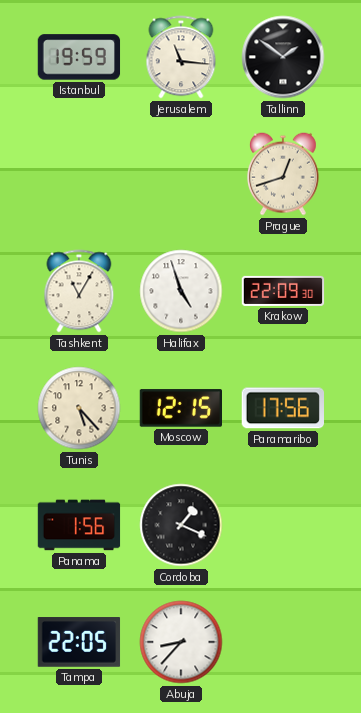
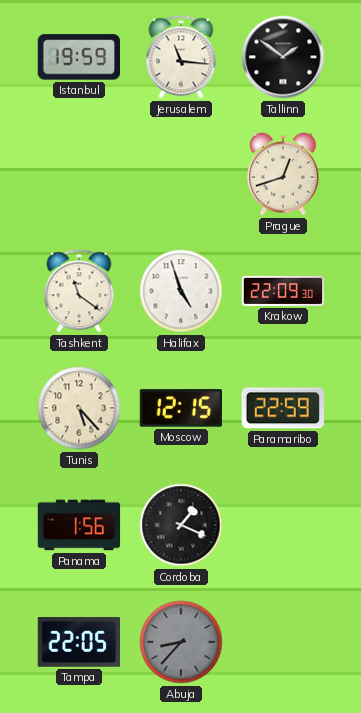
Tashkent: 11:05 -> 11:21
Paramaribo: 17:56 -> 22:59
Abuja dial: white -> grey
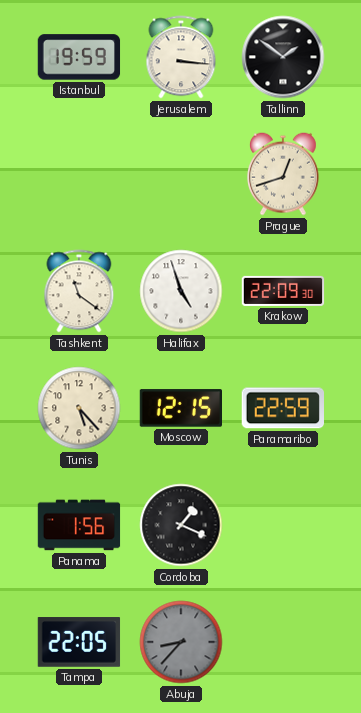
Jerusalem: 11:16 -> 3:16
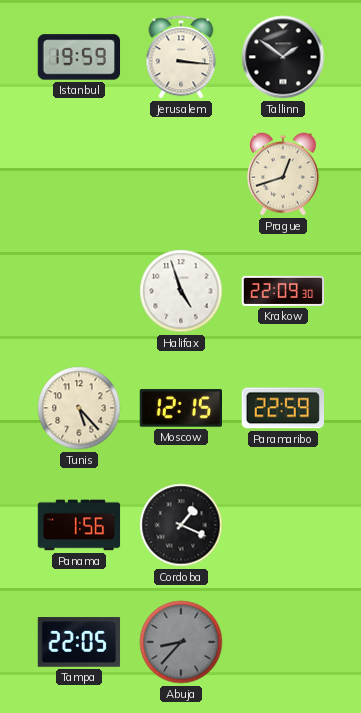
Tashkent: 11:21 -> none
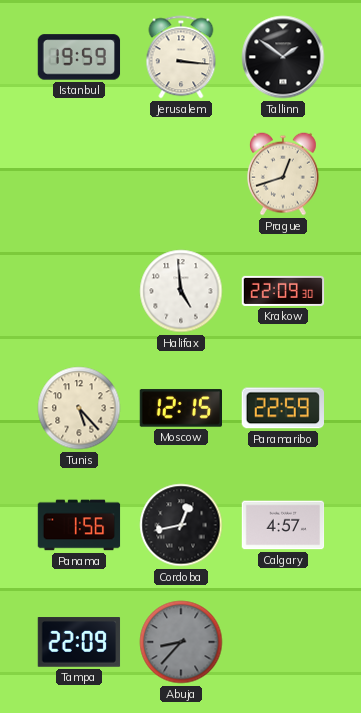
Halifax: 4:57 -> 4:59
Cordoba: 1:19 -> 12:43
Calgary: none -> 4:57
Tampa: 22:05 -> 22:09
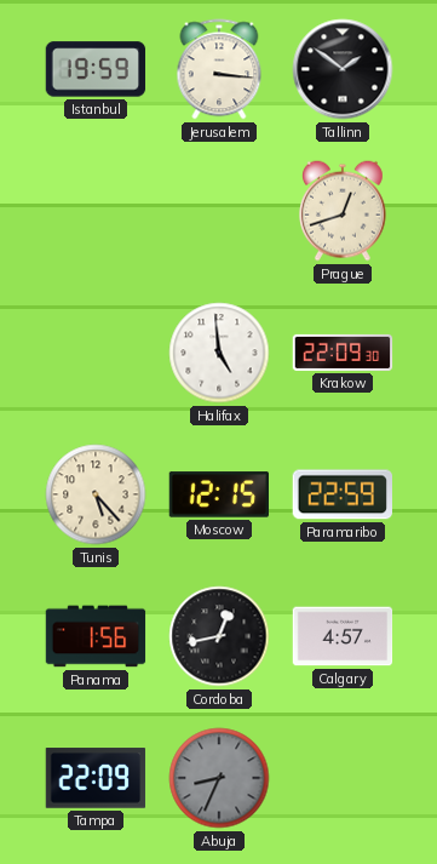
Abuja: 8:37 -> 8:34
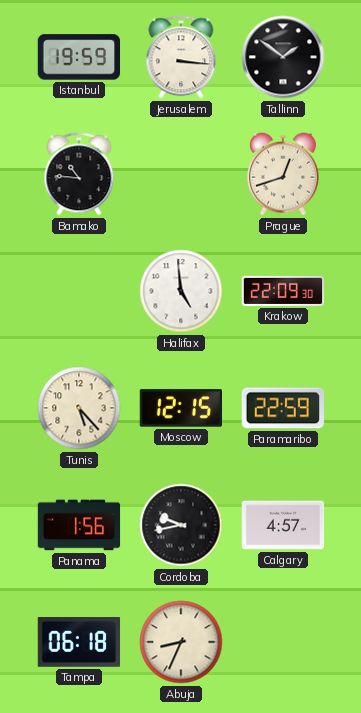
Bamako: none -> 10:46
Cordoba: 12:43 -> 9:43
Tampa: 22:09 -> 06:18
Abuja dial: grey -> cream
